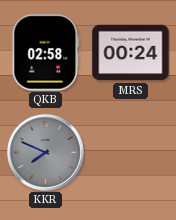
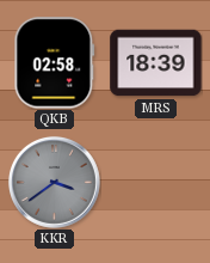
MRS: 00:24 -> 18:39
KKR: 7:49 -> 3:39
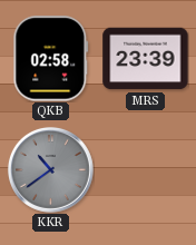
MRS: 18:39 -> 23:39
KKR: 3:39 -> 10:39
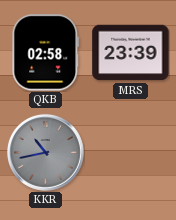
KKR: 10:39 -> 10:43
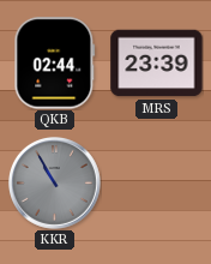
QKB: 02:58 -> 02:44
KKR: 10:43 -> 10:55
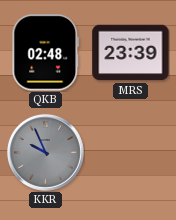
QKB: 02:44 -> 02:48
KKR: 10:55 -> 9:56
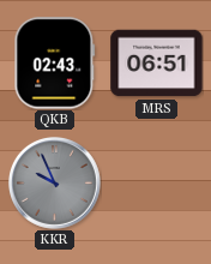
QKB: 02:48 -> 02:43
MRS: 23:39 -> 06:51
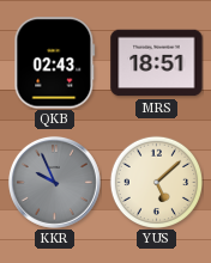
MRS: 06:51 -> 18:51
YUS: none -> 5:08
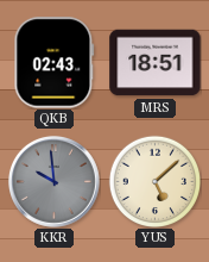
KKR: 9:56 -> 9:59
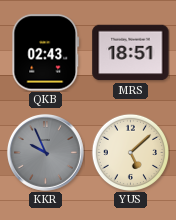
KKR: 9:59 -> 9:56
